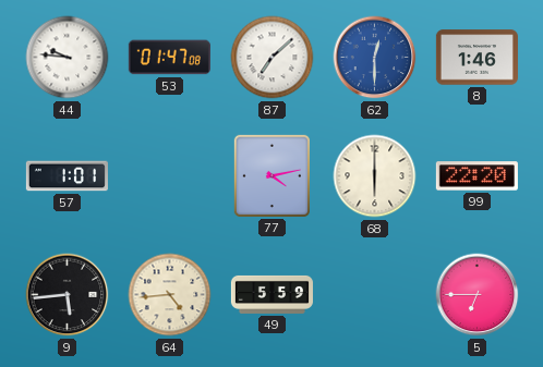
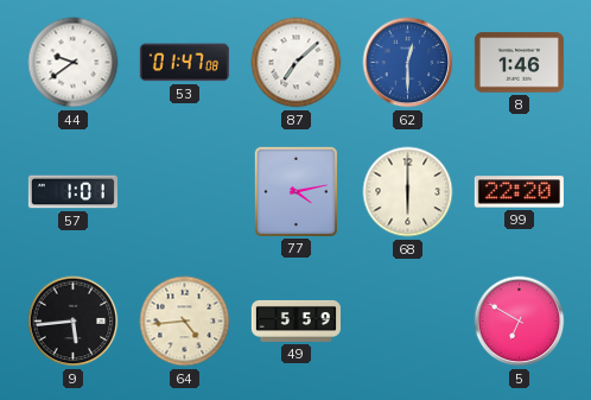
44: 9:46 -> 9:39
5: 6:45 -> 6:50
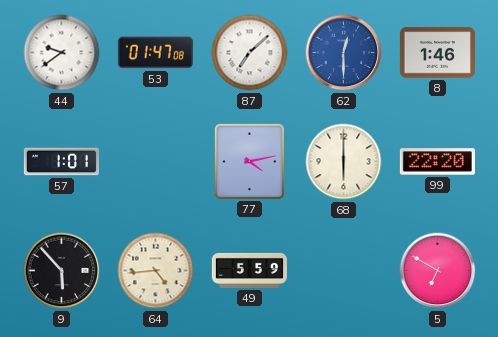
9: 5:44 -> 5:53
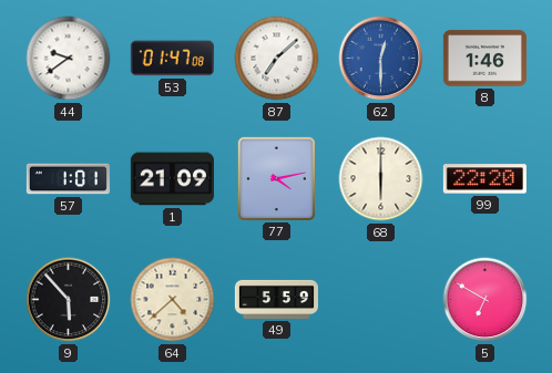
1: none -> 21:09
64: 4:44 -> 4:38
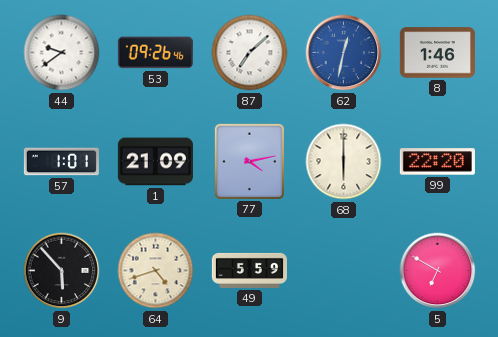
53: 01:47 -> 09:26
62: 12:30 -> 12:32
64: 4:38 -> 4:42
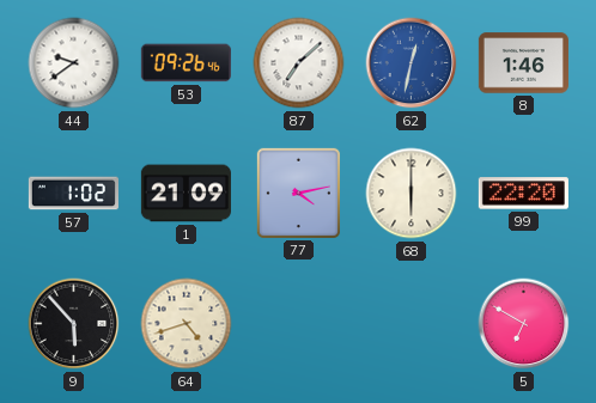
57: 1:01 -> 1:02
49: 5:59 -> none
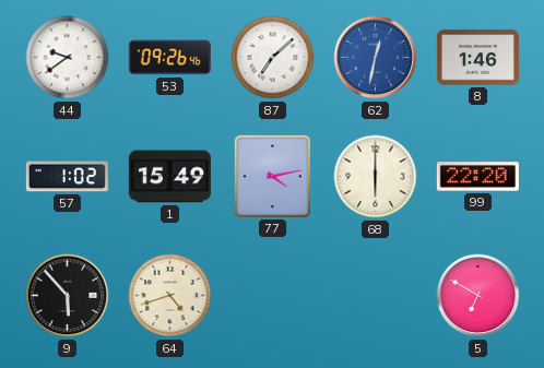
1: 21:09 -> 15:49
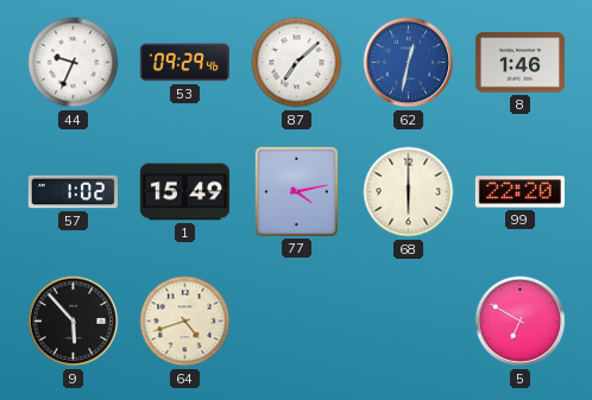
44: 9:39 -> 9:34
53: 09:26 -> 09:29
